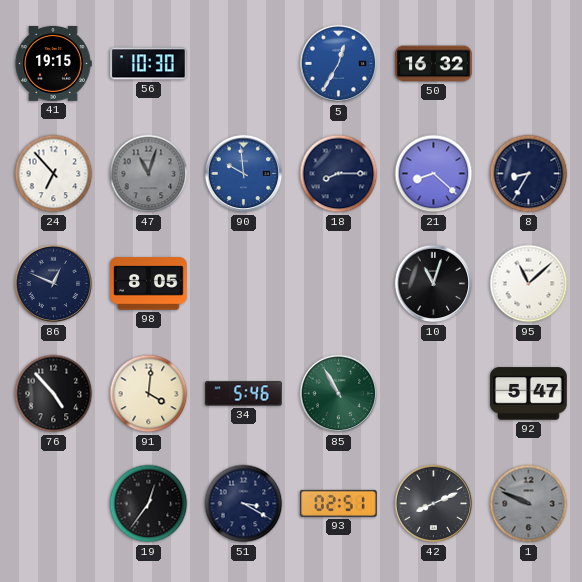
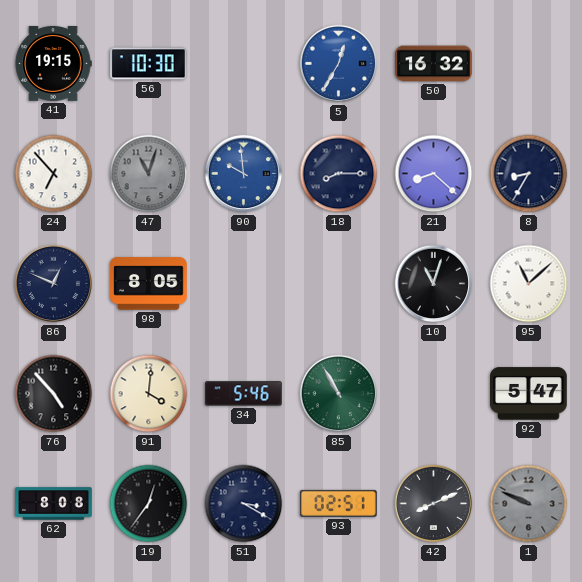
62: none -> 8:08
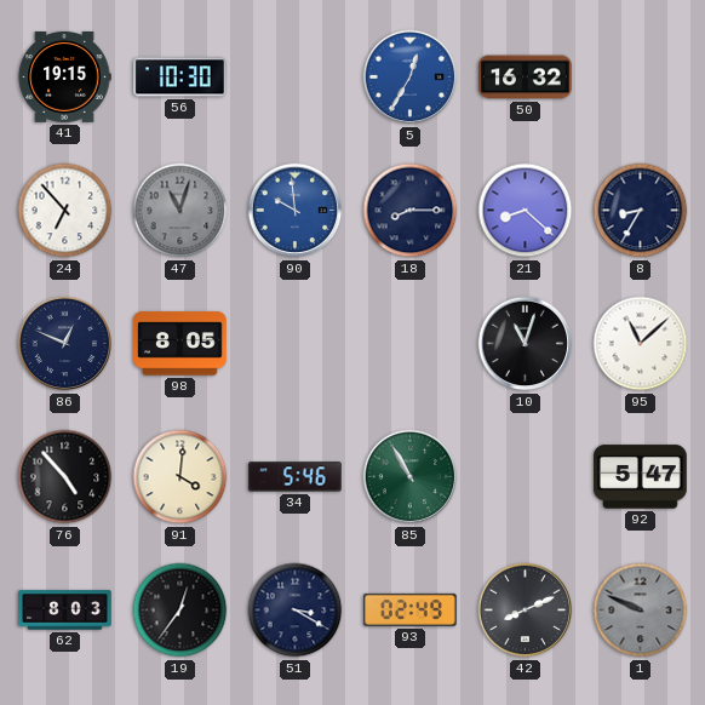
62: 8:08 -> 8:03
93: 02:51 -> 02:49
